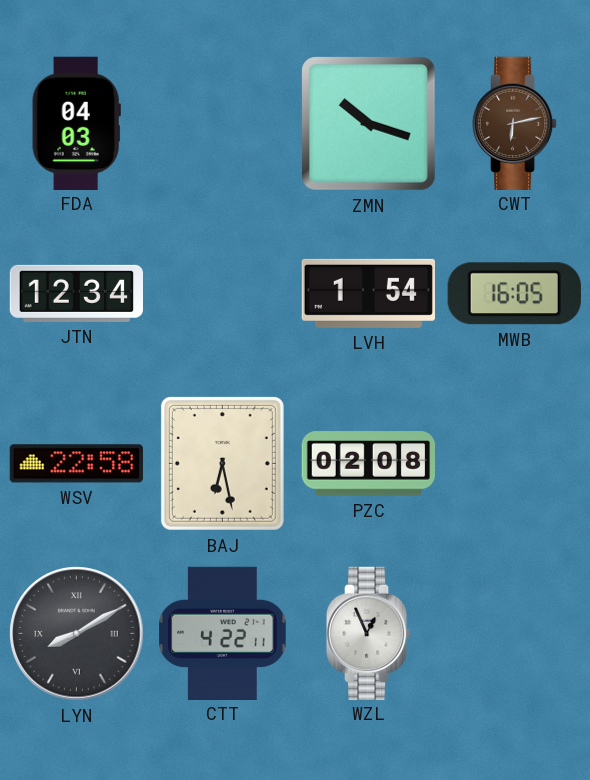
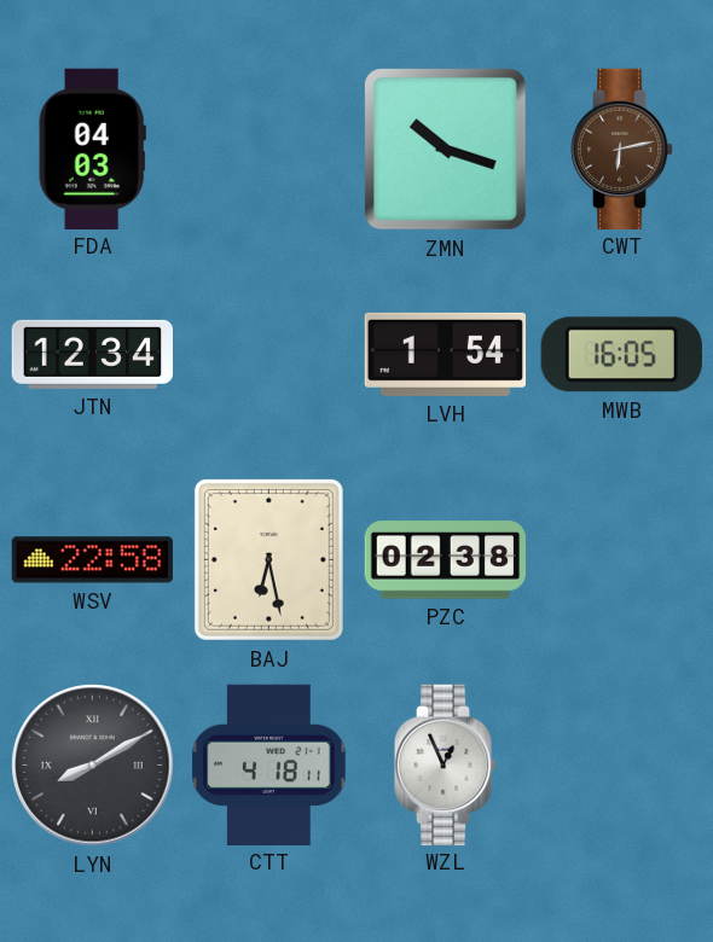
PZC: 02:08 -> 02:38
CTT: 4:22 -> 4:18
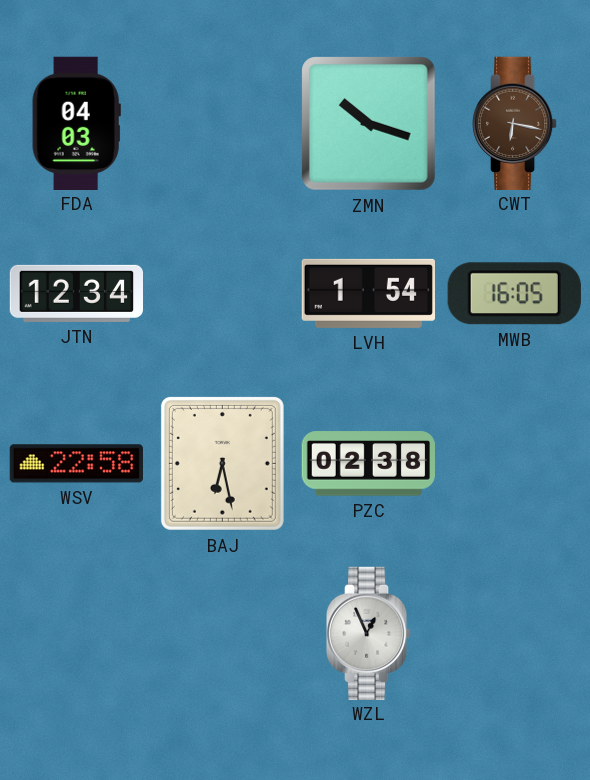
CWT: 6:13 -> 6:17
LYN: 8:10 -> none
CTT: 4:18 -> none
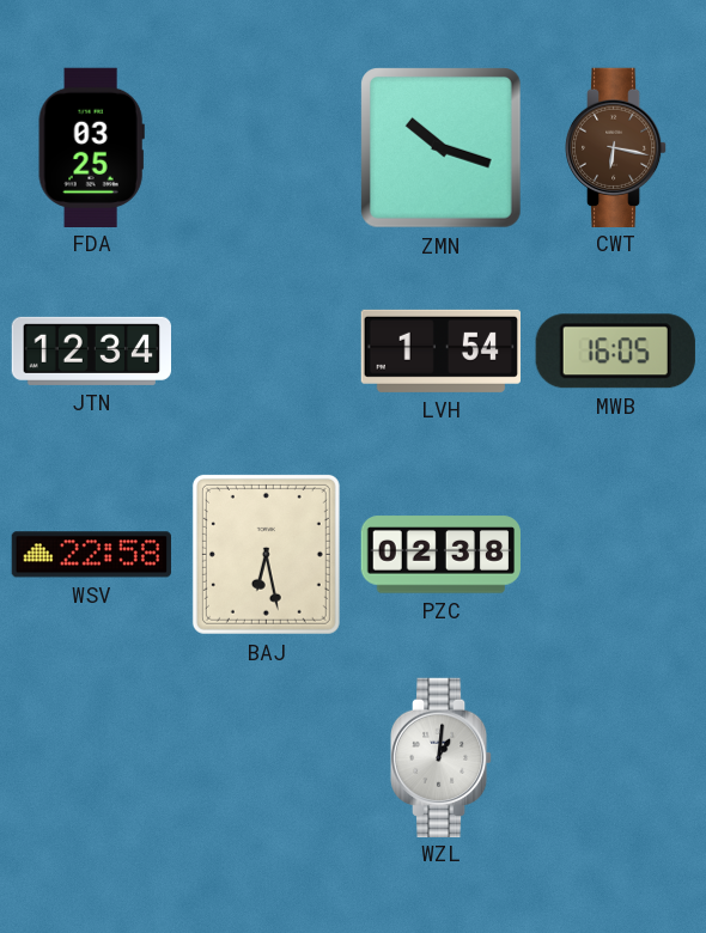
FDA: 04:03 -> 03:25
WZL: 12:56 -> 1:01
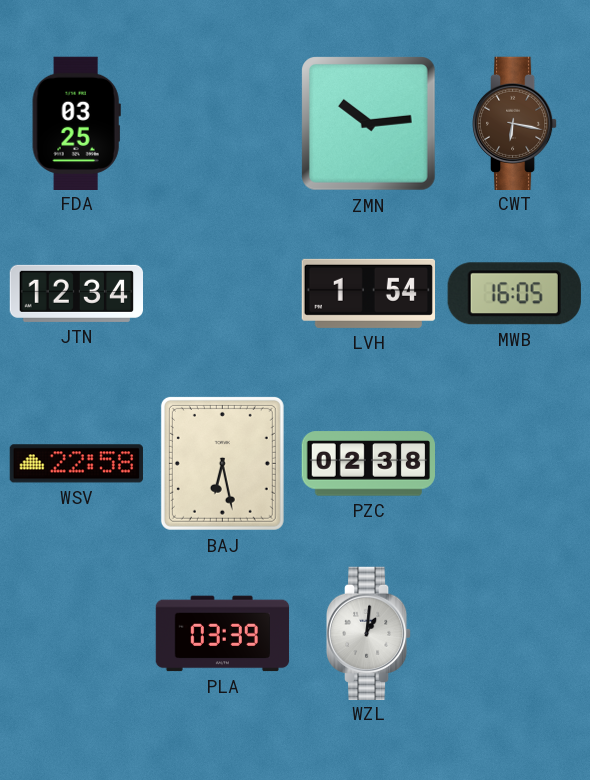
ZMN: 10:18 -> 10:14
PLA: none -> 03:39
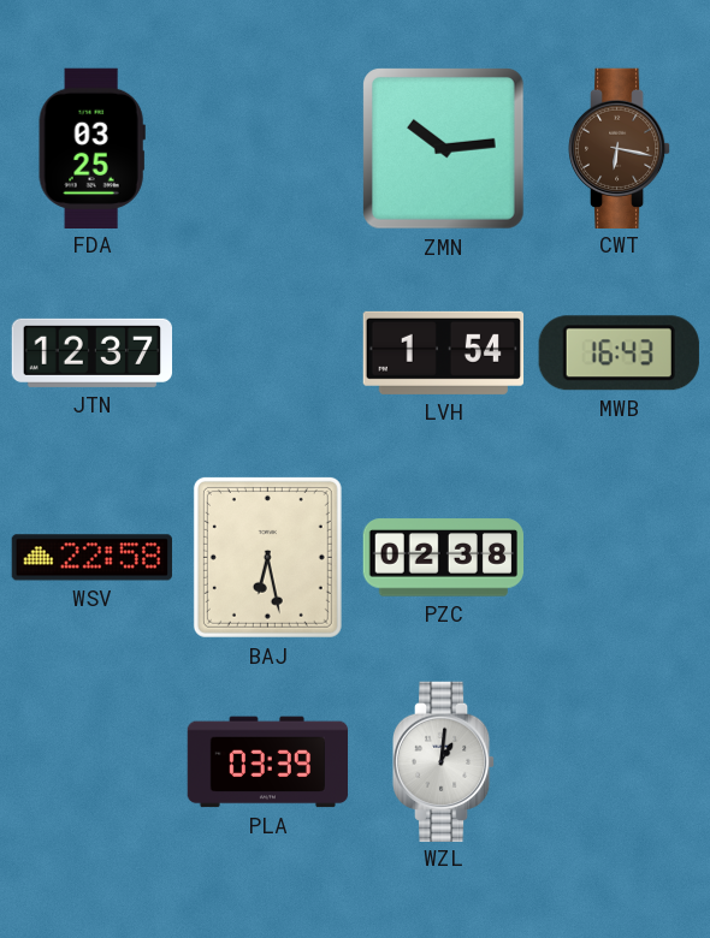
JTN: 12:34 -> 12:37
MWB: 16:05 -> 16:43
